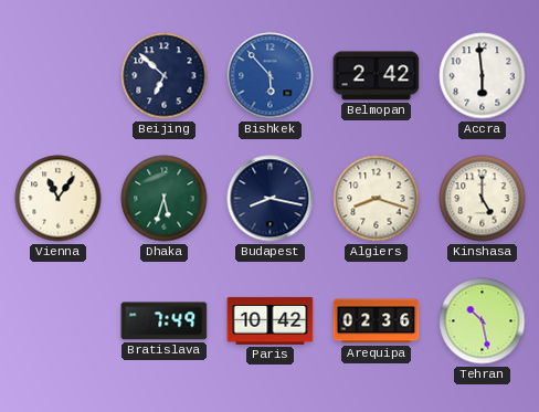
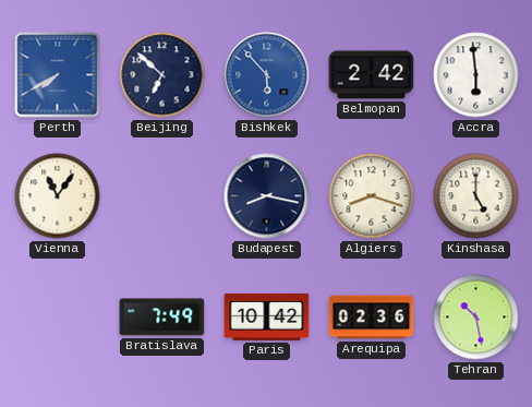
Perth: none -> 7:40
Dhaka: 5:33 -> none
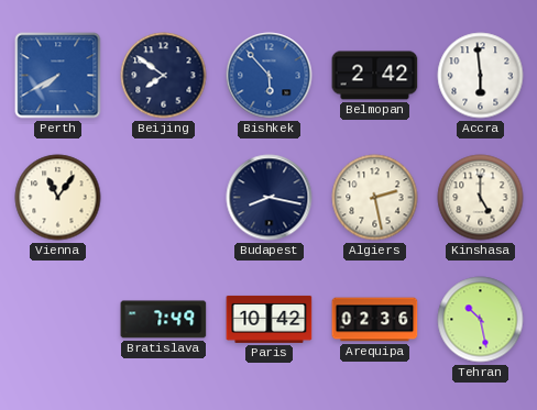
Beijing: 6:52 -> 7:51
Algiers: 8:18 -> 2:28
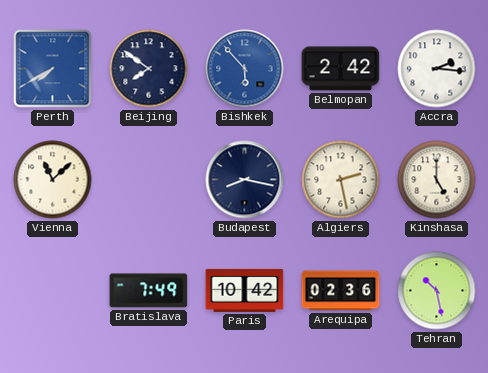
Accra: 5:59 -> 2:16
Vienna: 11:06 -> 11:08
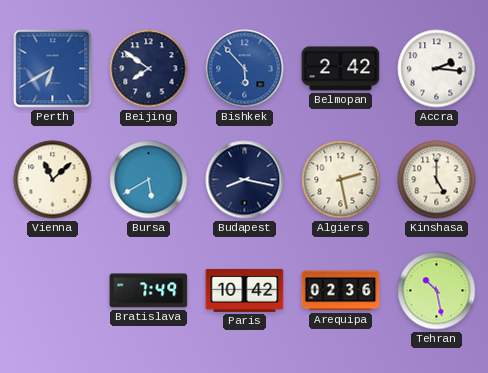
Perth: 7:40 -> 6:40
Bursa: none -> 5:40
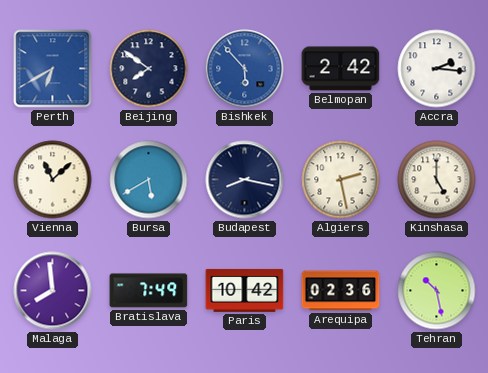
Malaga: none -> 7:59
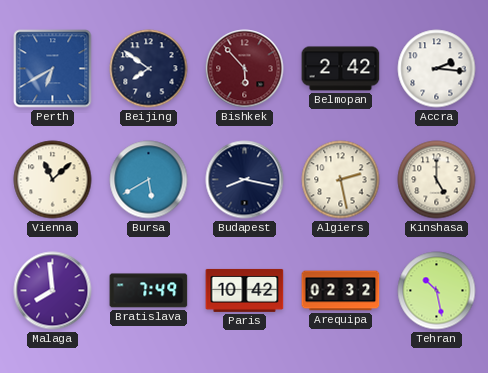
Bishkek dial: blue -> burgundy
Arequipa: 02:36 -> 02:32
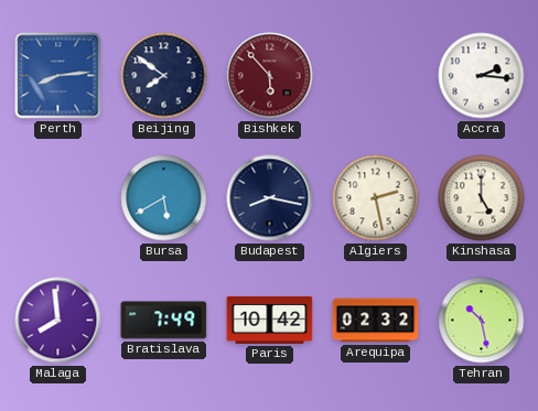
Perth: 6:40 -> 8:14
Belmopan: 2:42 -> none
Vienna: 11:08 -> none
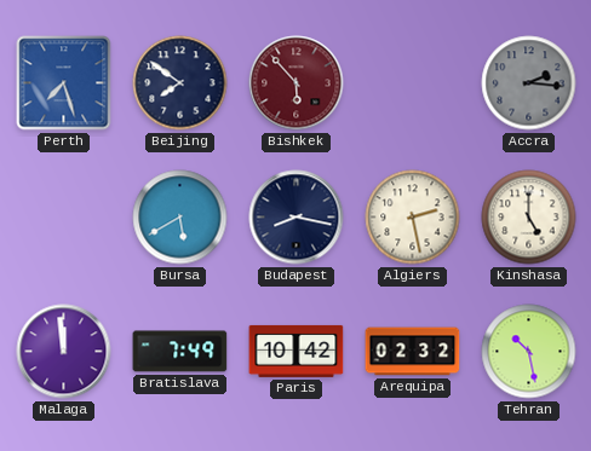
Perth: 8:14 -> 7:27
Accra dial: white -> grey
Malaga: 7:59 -> 11:59
